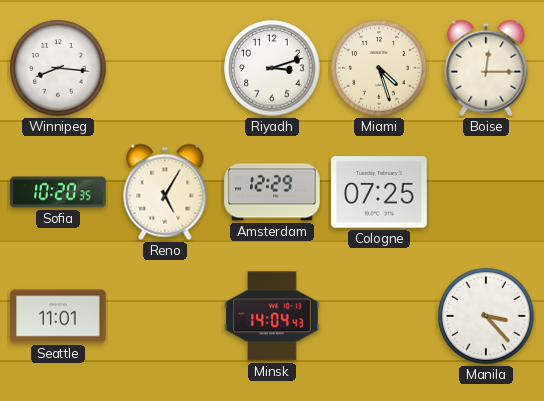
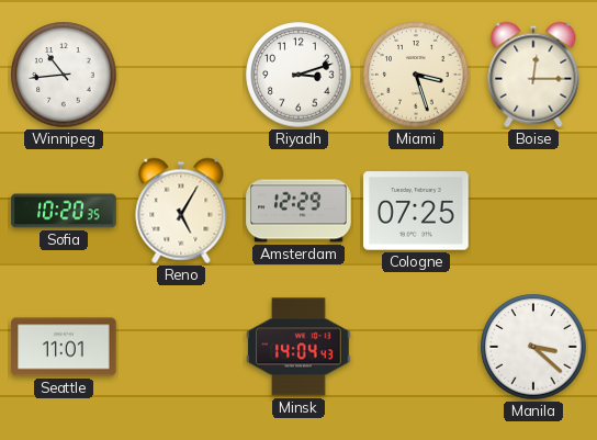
Winnipeg: 8:16 -> 10:44
Miami: 4:27 -> 3:27
Manila: 3:23 -> 3:22
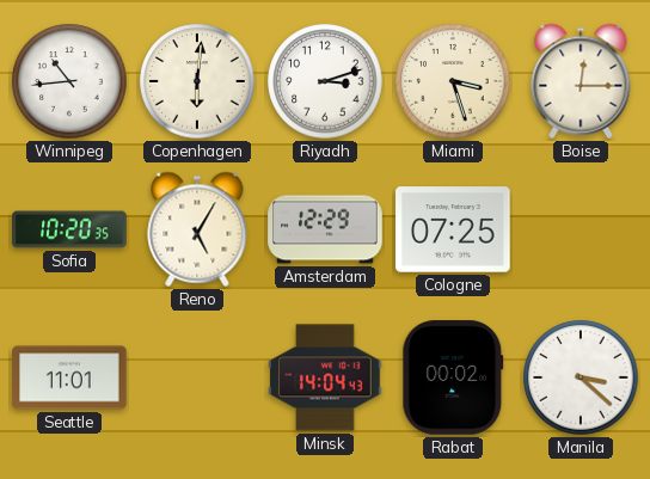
Copenhagen: none -> 6:01
Rabat: none -> 00:02
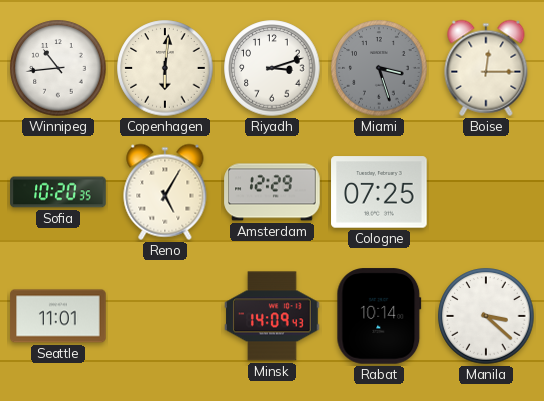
Miami dial: cream -> grey
Minsk: 14:04 -> 14:09
Rabat: 00:02 -> 10:14
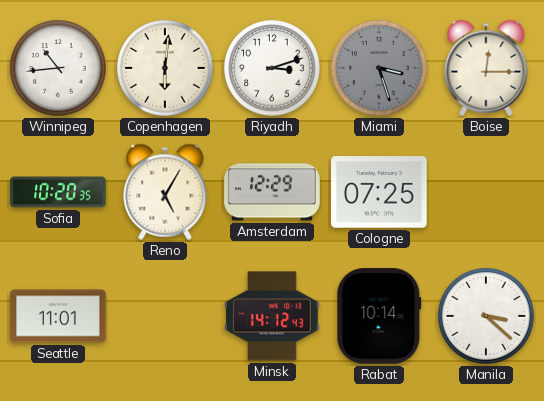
Minsk: 14:09 -> 14:12
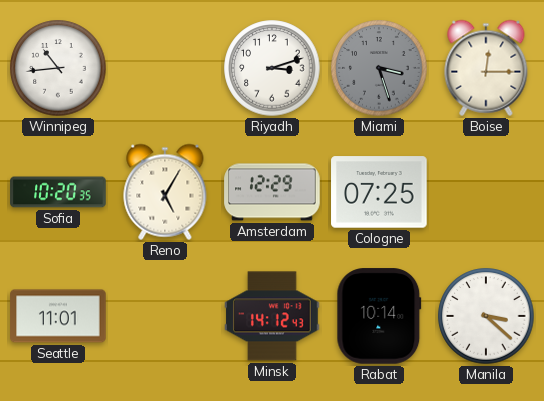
Copenhagen: 6:01 -> none
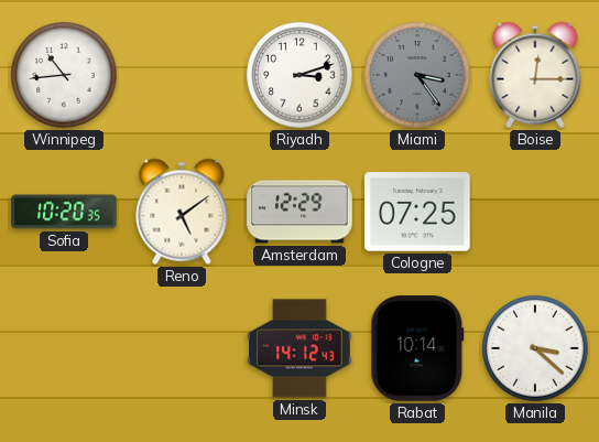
Miami: 3:27 -> 3:24
Reno: 5:05 -> 5:09
Seattle: 11:01 -> none
